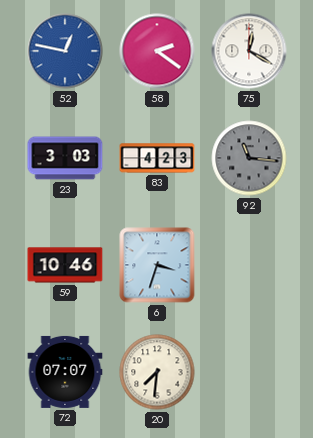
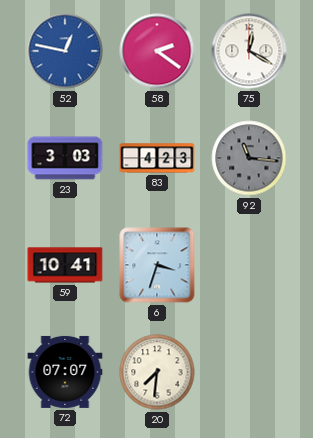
59: 10:46 -> 10:41
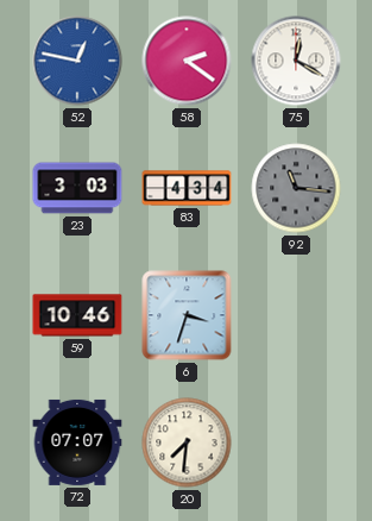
83: 4:23 -> 4:34
59: 10:41 -> 10:46
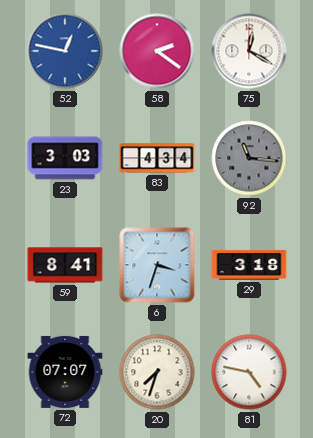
59: 10:46 -> 8:41
29: none -> 3:18
20: 7:31 -> 7:33
81: none -> 4:47
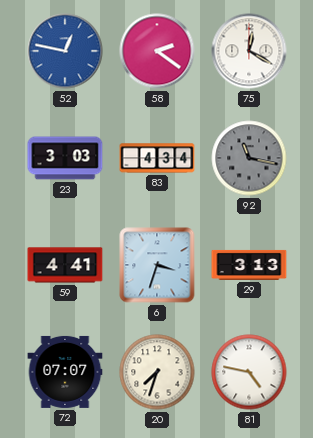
92: 11:16 -> 11:17
59: 8:41 -> 4:41
29: 3:18 -> 3:13
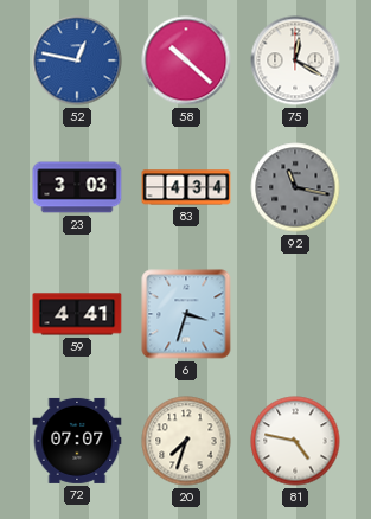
58: 2:21 -> 10:22
29: 3:13 -> none
